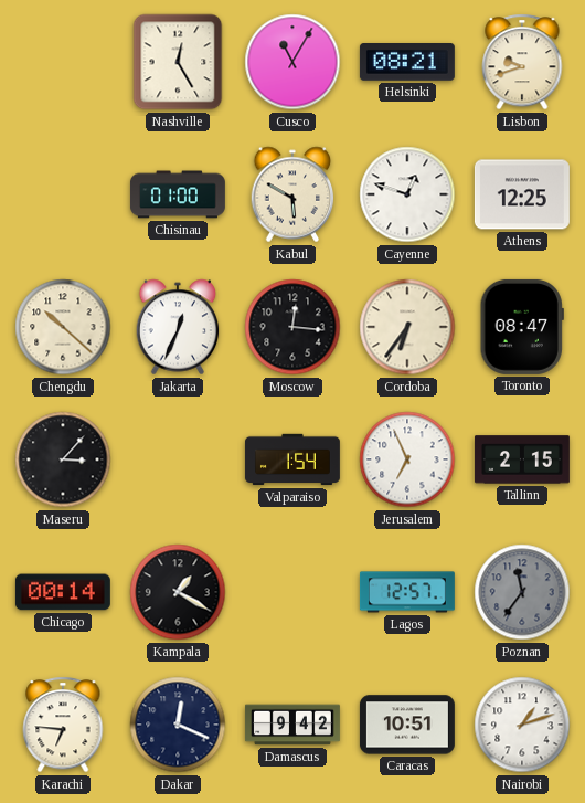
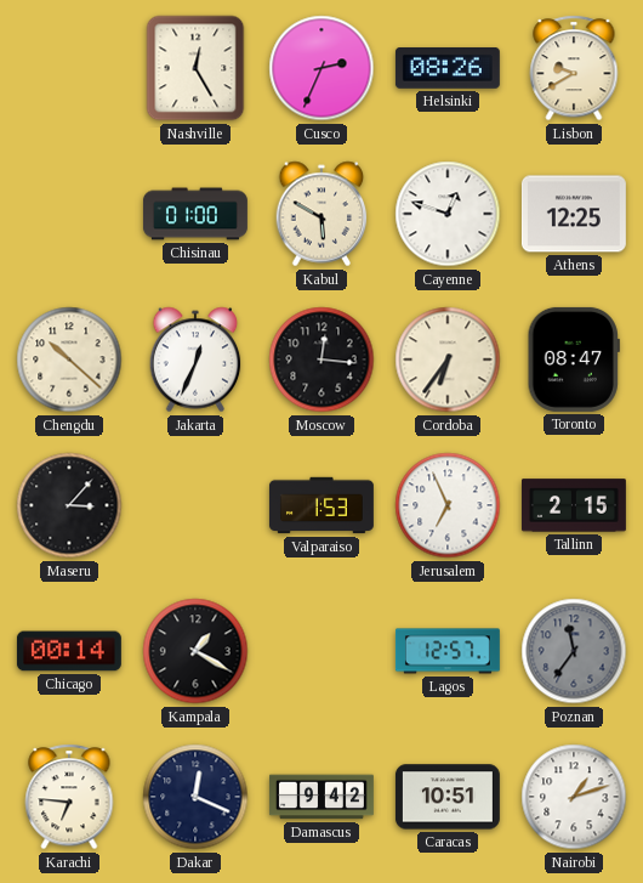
Cusco: 11:05 -> 2:34
Helsinki: 08:21 -> 08:26
Lisbon: 9:42 -> 9:40
Valparaiso: 1:54 -> 1:53
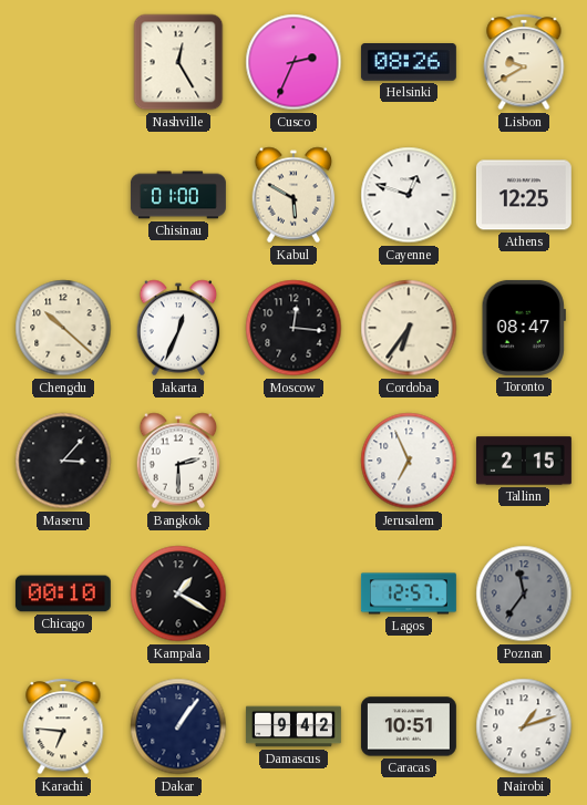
Bangkok: none -> 2:30
Valparaiso: 1:53 -> none
Chicago: 00:14 -> 00:10
Dakar: 12:19 -> 1:06
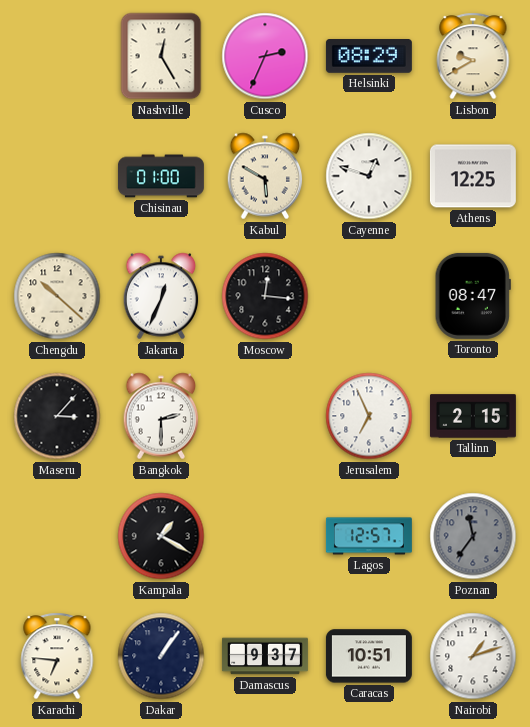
Helsinki: 08:26 -> 08:29
Cordoba: 6:36 -> none
Chicago: 00:10 -> none
Damascus: 9:42 -> 9:37
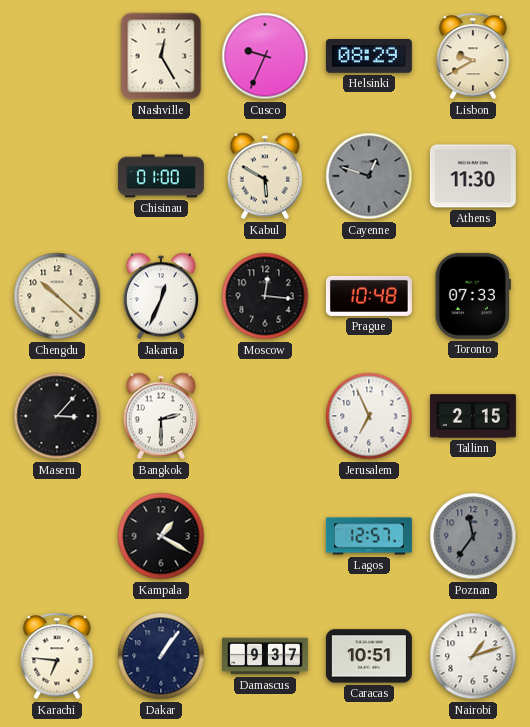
Cusco: 2:34 -> 9:34
Cayenne dial: white -> grey
Athens: 12:25 -> 11:30
Prague: none -> 10:48
Toronto: 08:47 -> 07:33
